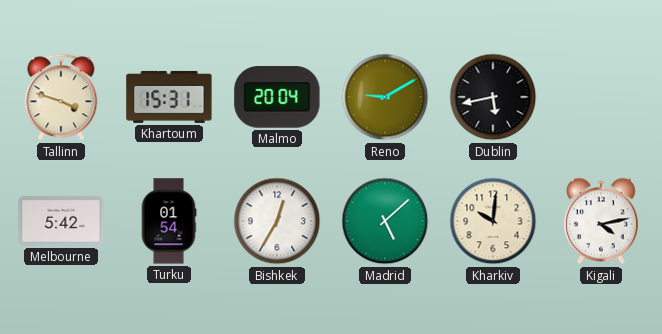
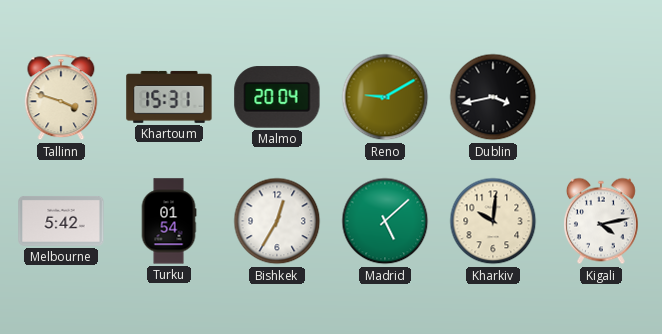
Dublin: 5:43 -> 3:43
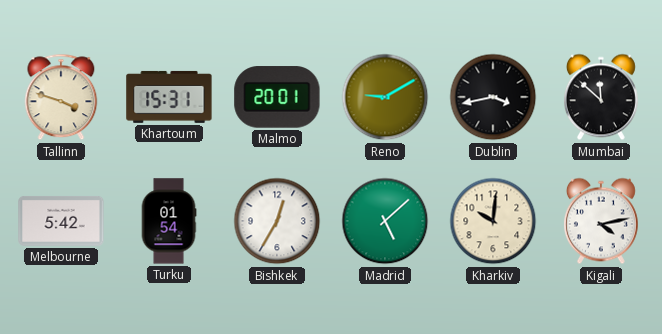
Malmo: 20:04 -> 20:01
Mumbai: none -> 11:52
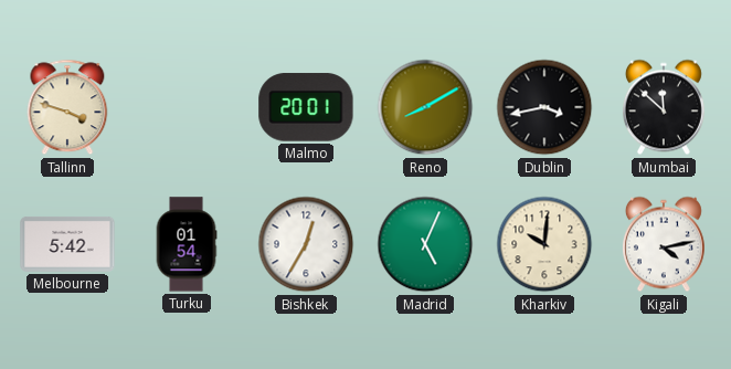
Khartoum: 15:31 -> none
Reno: 9:10 -> 8:10
Madrid: 5:08 -> 5:04
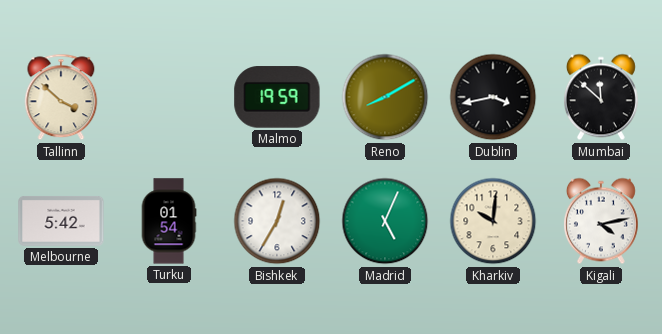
Tallinn: 3:48 -> 3:52
Malmo: 20:01 -> 19:59
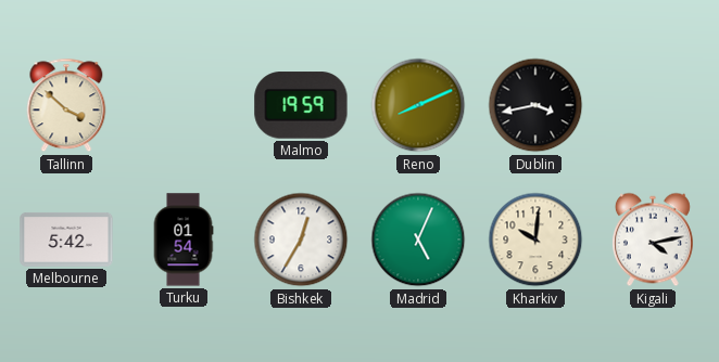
Reno: 8:10 -> 8:11
Mumbai: 11:52 -> none
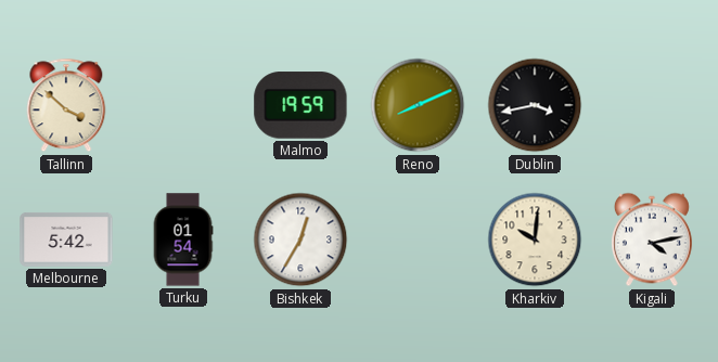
Madrid: 5:04 -> none
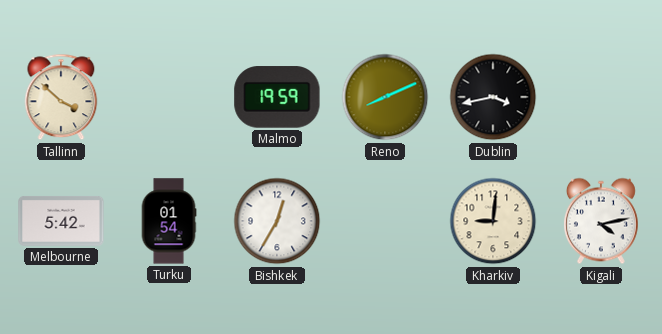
Kharkiv: 10:01 -> 9:01
